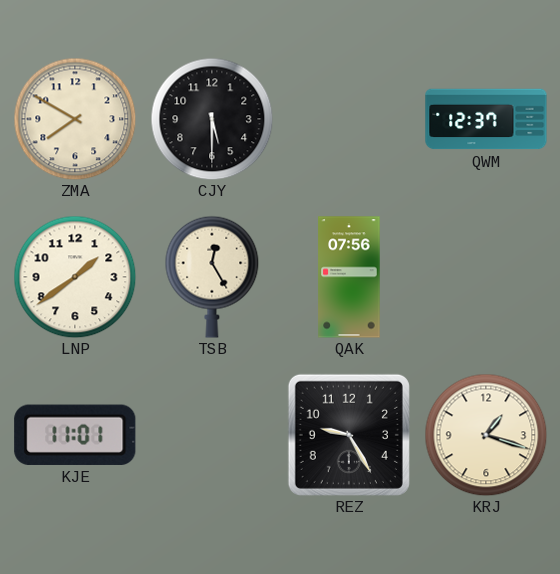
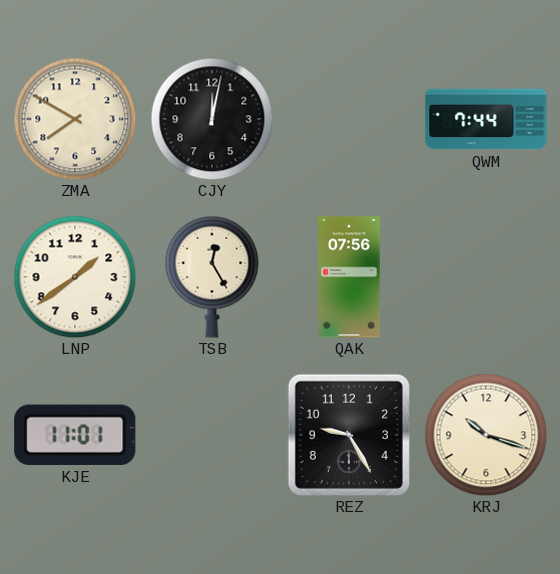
CJY: 5:30 -> 12:02
QWM: 12:37 -> 7:44
KRJ: 1:18 -> 10:18
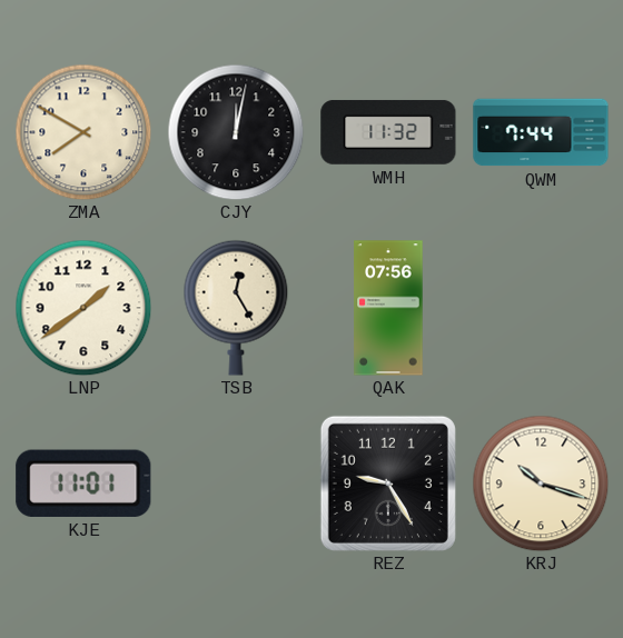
WMH: none -> 11:32
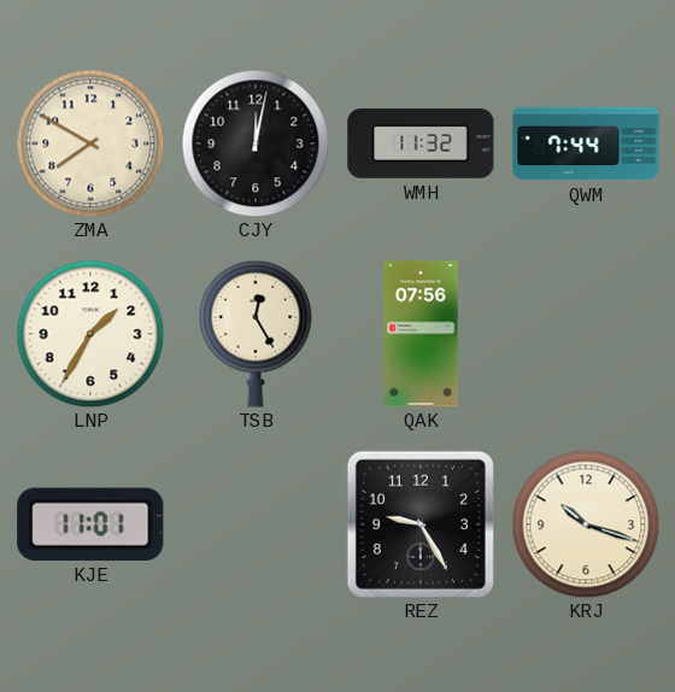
LNP: 1:39 -> 1:35
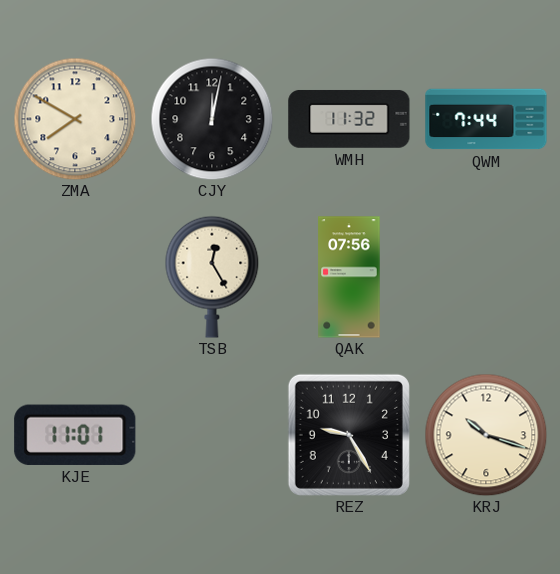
LNP: 1:35 -> none
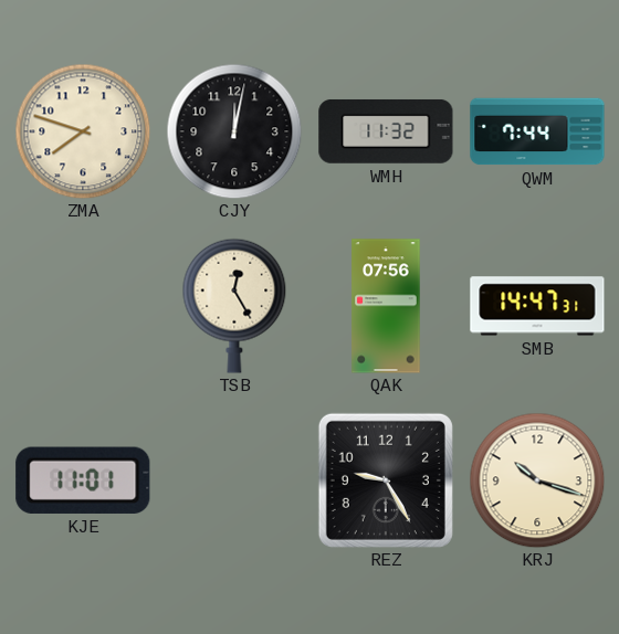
ZMA: 7:50 -> 7:48
SMB: none -> 14:47
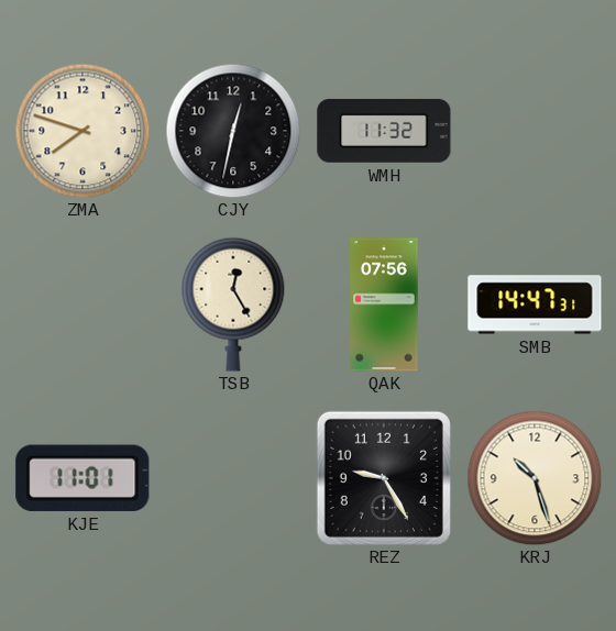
CJY: 12:02 -> 12:32
QWM: 7:44 -> none
KRJ: 10:18 -> 10:27
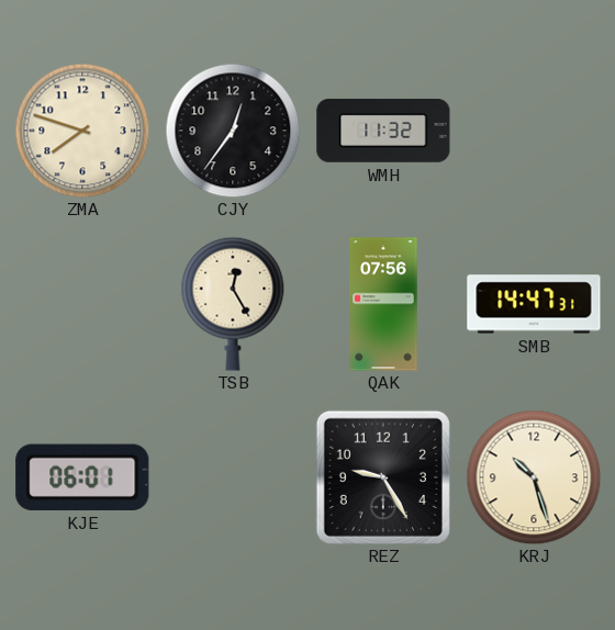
CJY: 12:32 -> 12:36
KJE: 11:01 -> 06:01
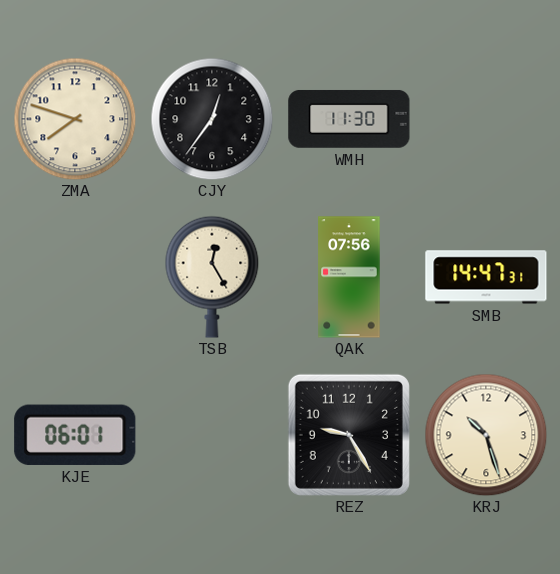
WMH: 11:32 -> 11:30
